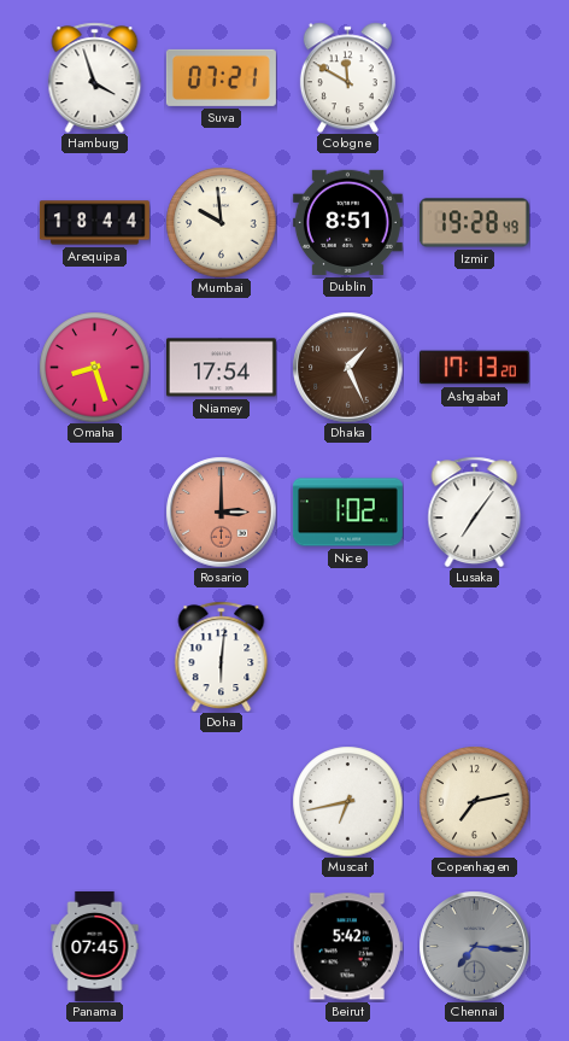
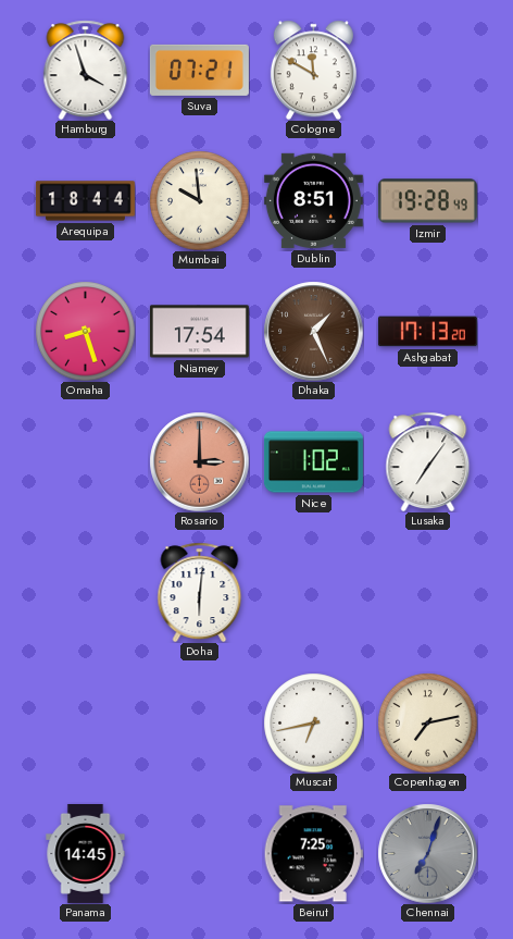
Panama: 07:45 -> 14:45
Beirut: 5:42 -> 7:25
Chennai: 7:16 -> 7:03
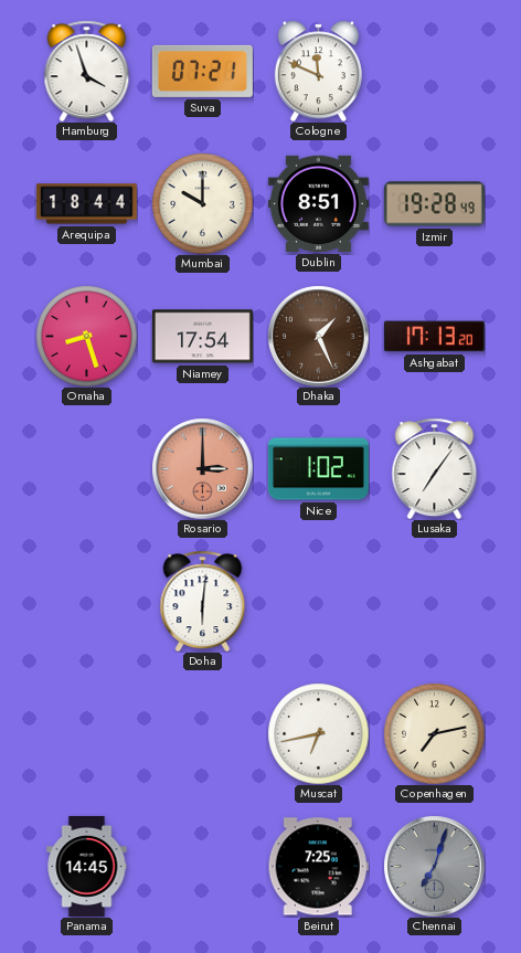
Cologne: 11:50 -> 11:49
Mumbai: 9:59 -> 10:00
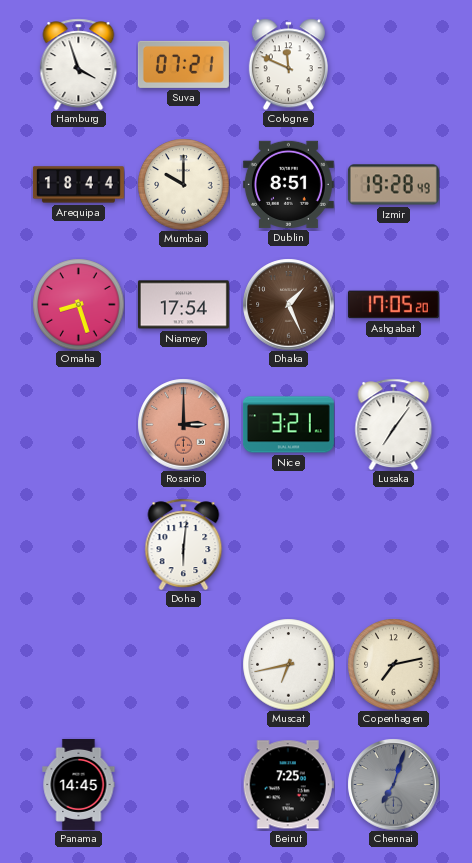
Ashgabat: 17:13 -> 17:05
Nice: 1:02 -> 3:21
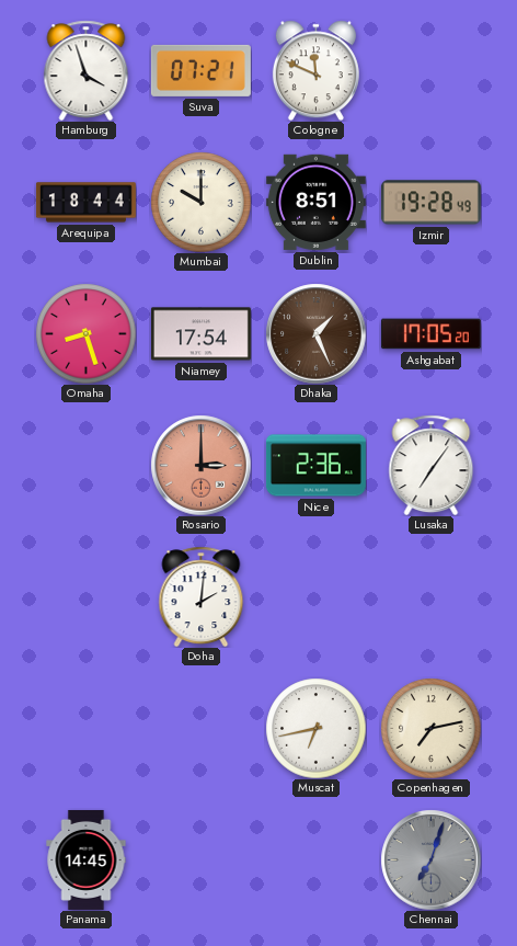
Nice: 3:21 -> 2:36
Doha: 6:01 -> 2:01
Beirut: 7:25 -> none
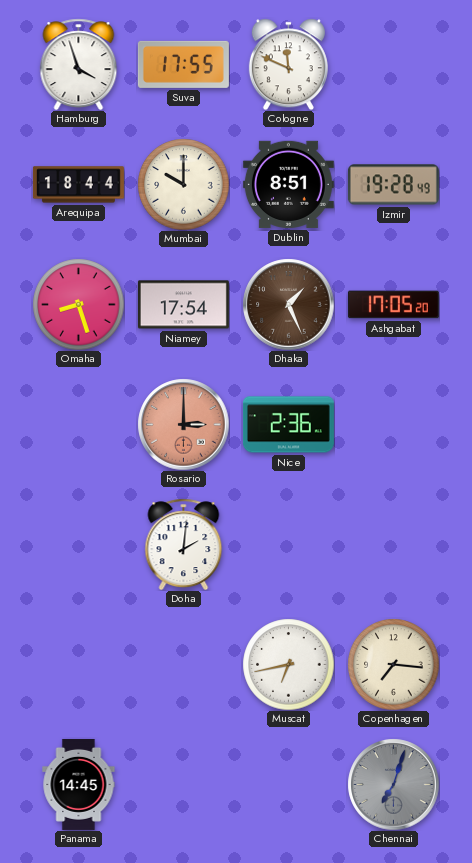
Suva: 07:21 -> 17:55
Lusaka: 7:06 -> none
Copenhagen: 7:13 -> 7:16
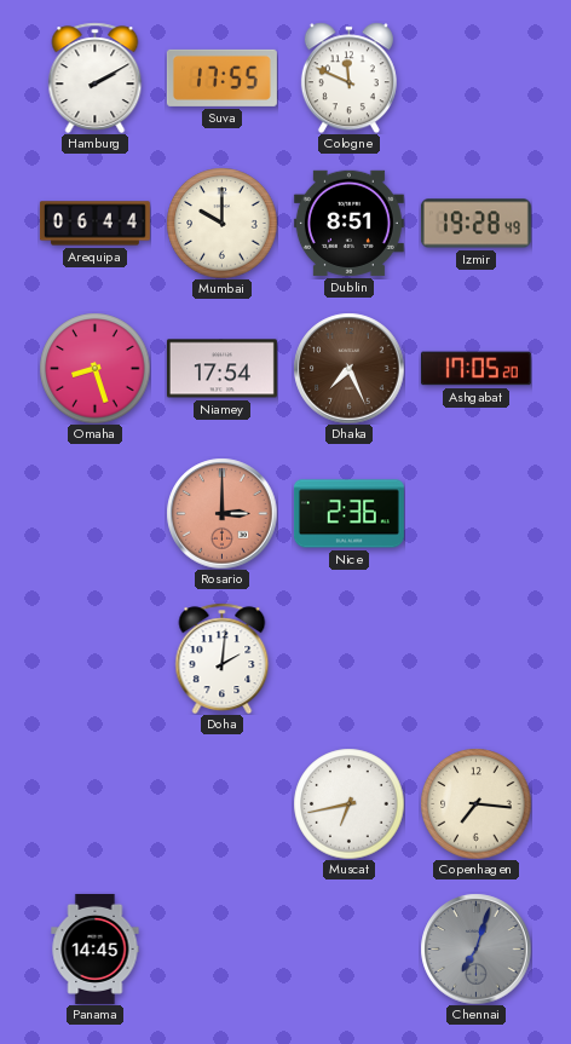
Hamburg: 3:57 -> 2:10
Arequipa: 18:44 -> 06:44
Dhaka: 1:26 -> 7:26
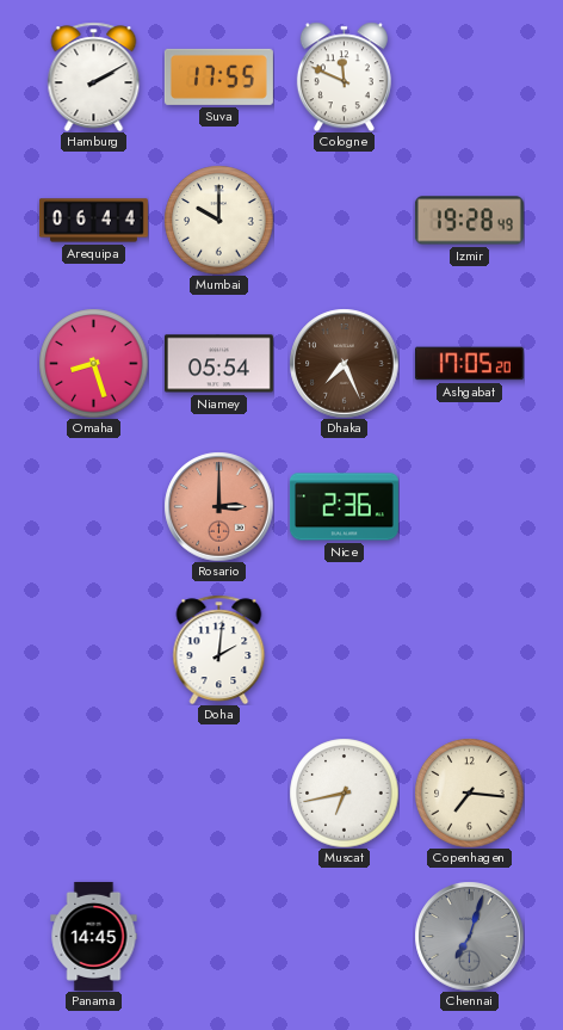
Dublin: 8:51 -> none
Niamey: 17:54 -> 05:54
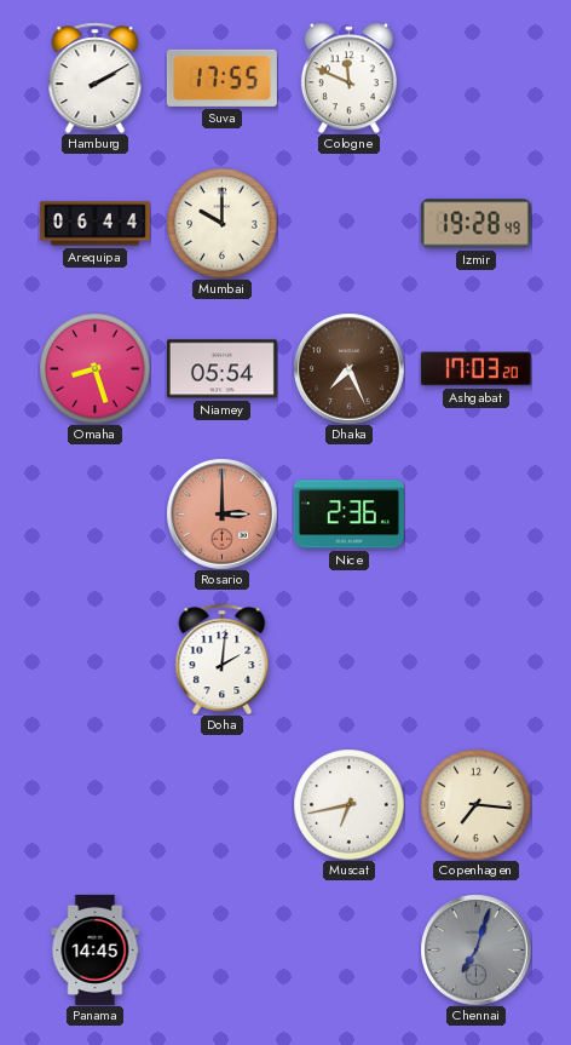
Ashgabat: 17:05 -> 17:03
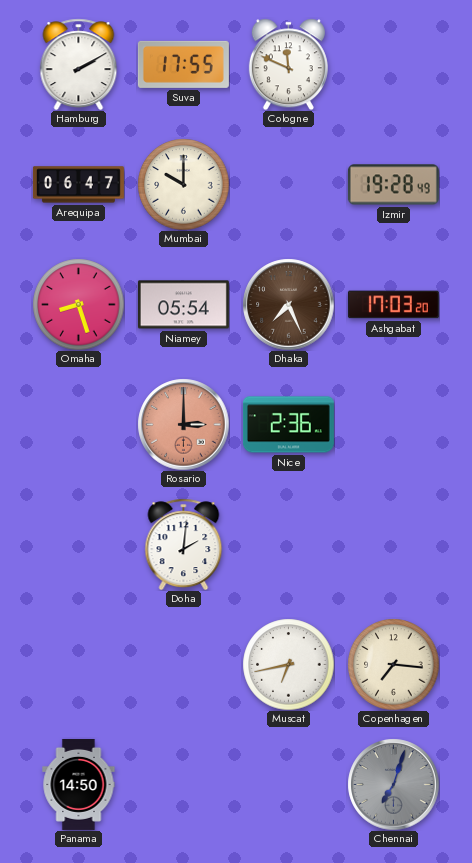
Arequipa: 06:44 -> 06:47
Panama: 14:45 -> 14:50
